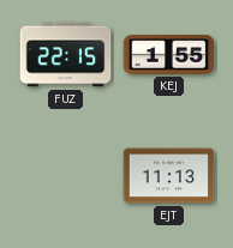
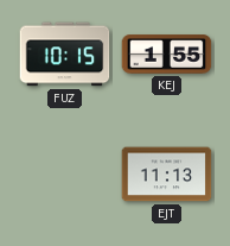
FUZ: 22:15 -> 10:15
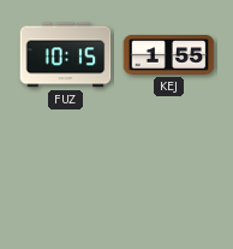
EJT: 11:13 -> none
